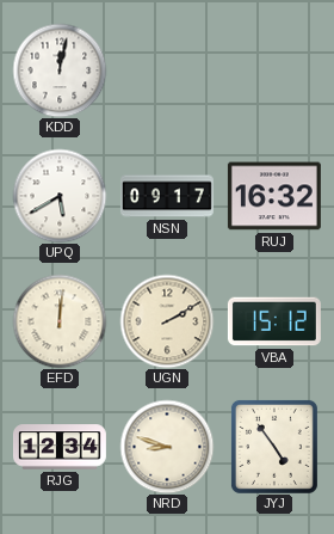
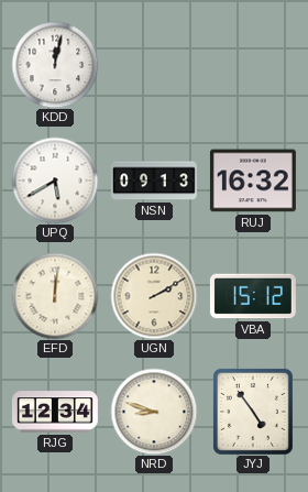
NSN: 09:17 -> 09:13
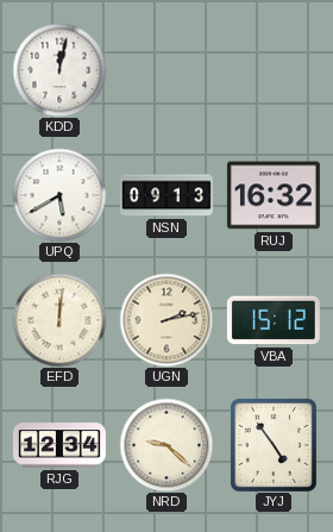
UGN: 2:10 -> 2:13
NRD: 8:48 -> 9:22
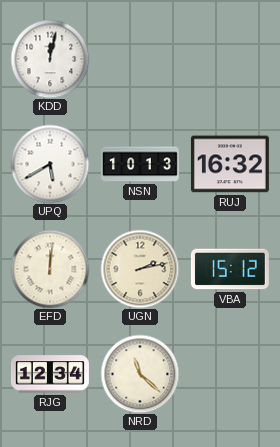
NSN: 09:13 -> 10:13
NRD: 9:22 -> 11:22
JYJ: 4:54 -> none
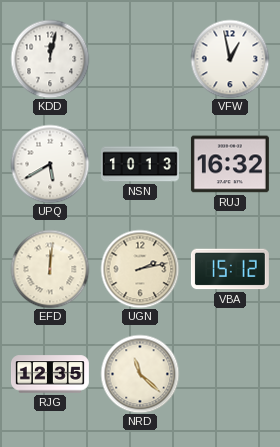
VFW: none -> 12:58
RJG: 12:34 -> 12:35
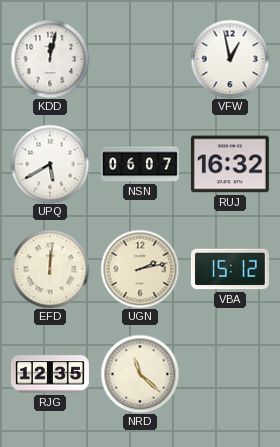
NSN: 10:13 -> 06:07
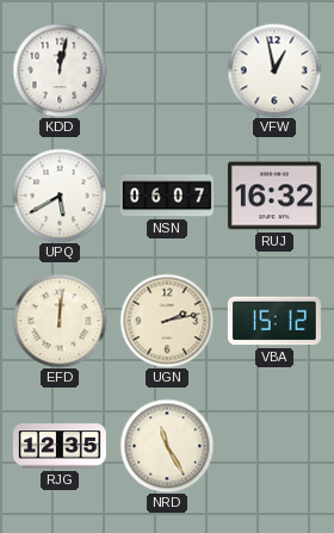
NRD: 11:22 -> 11:25
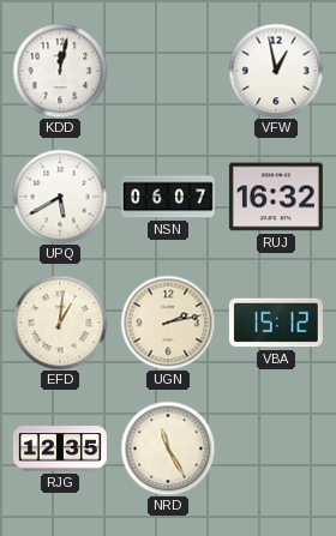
EFD: 12:01 -> 1:01
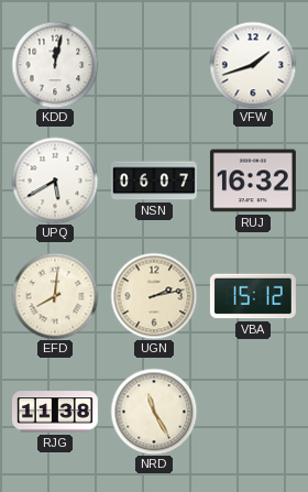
VFW: 12:58 -> 1:42
EFD: 1:01 -> 8:01
RJG: 12:35 -> 11:38
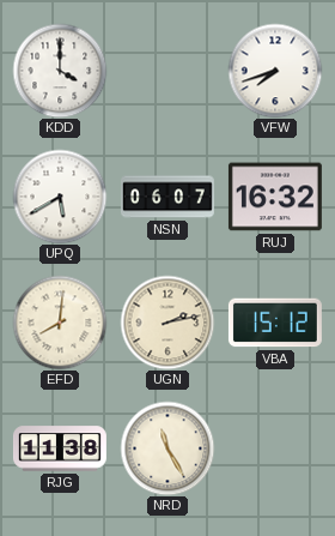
KDD: 12:02 -> 4:00
VFW: 1:42 -> 7:42
